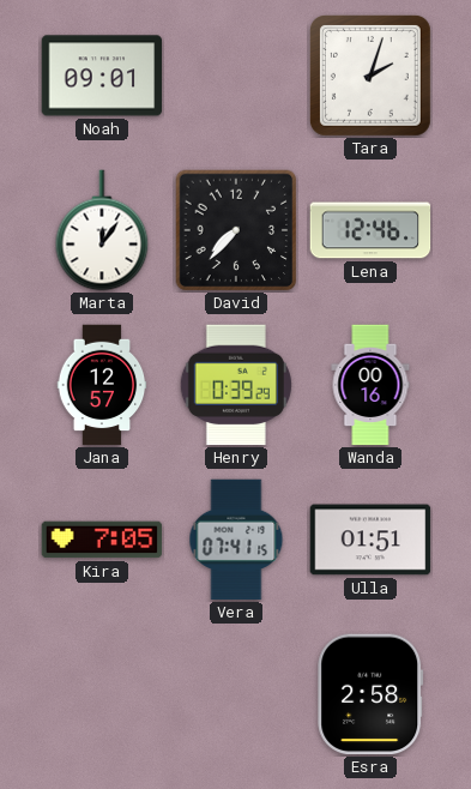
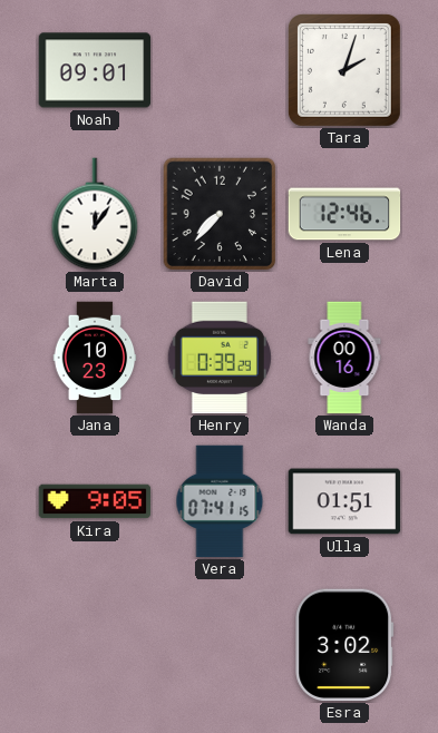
Jana: 12:57 -> 10:23
Kira: 7:05 -> 9:05
Esra: 2:58 -> 3:02
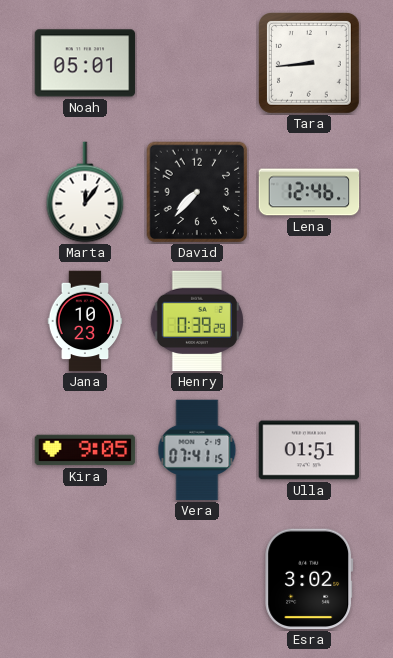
Noah: 09:01 -> 05:01
Tara: 2:03 -> 8:44
Wanda: 00:16 -> none
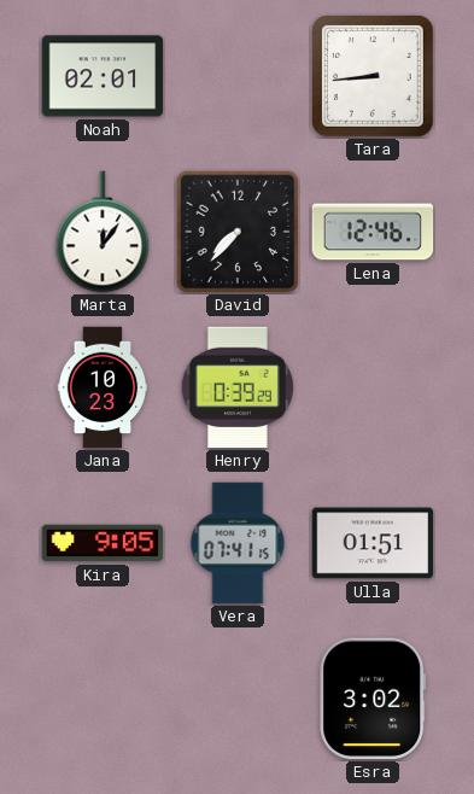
Noah: 05:01 -> 02:01
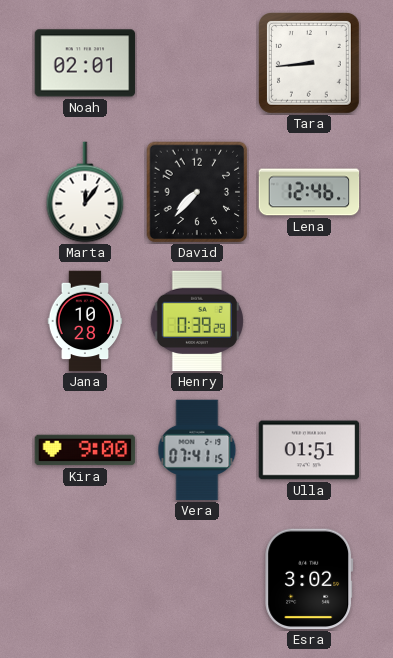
Jana: 10:23 -> 10:28
Kira: 9:05 -> 9:00
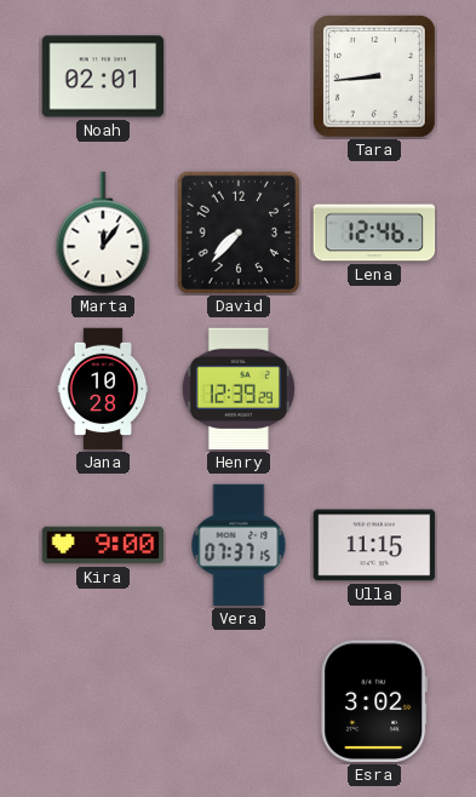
Henry: 0:39 -> 12:39
Vera: 07:41 -> 07:37
Ulla: 01:51 -> 11:15
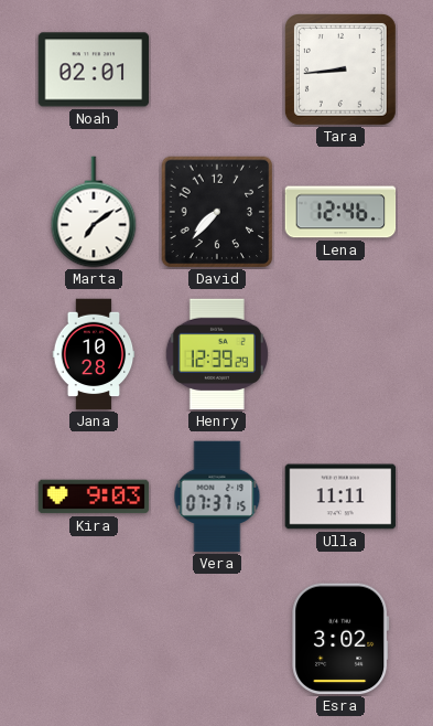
Marta: 12:06 -> 7:09
Kira: 9:00 -> 9:03
Ulla: 11:15 -> 11:11
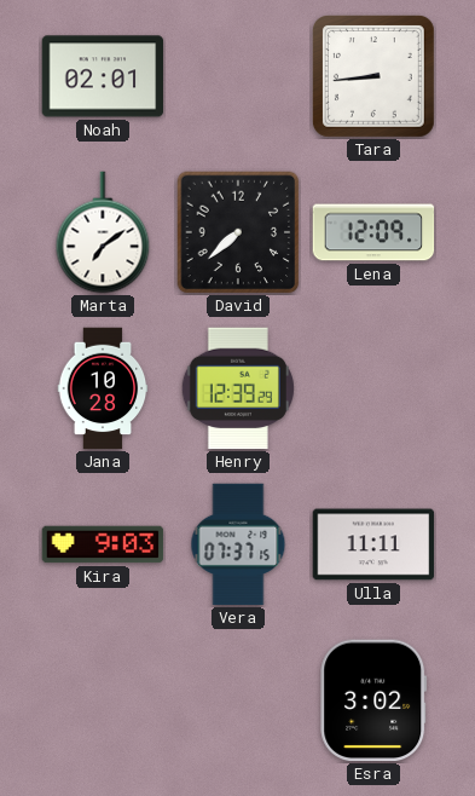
David: 7:37 -> 7:38
Lena: 12:46 -> 12:09
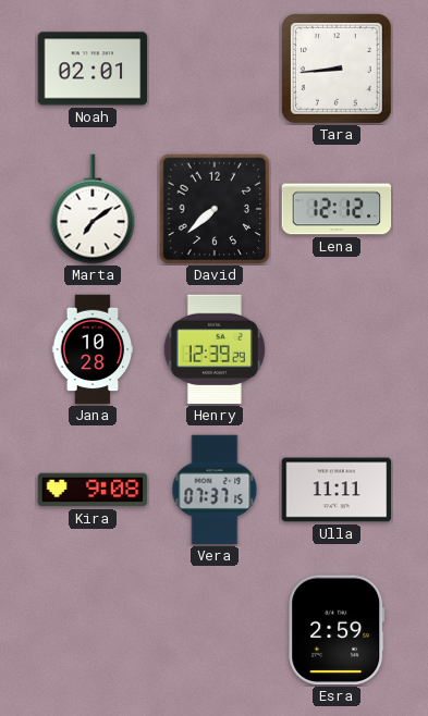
Lena: 12:09 -> 12:12
Kira: 9:03 -> 9:08
Esra: 3:02 -> 2:59
